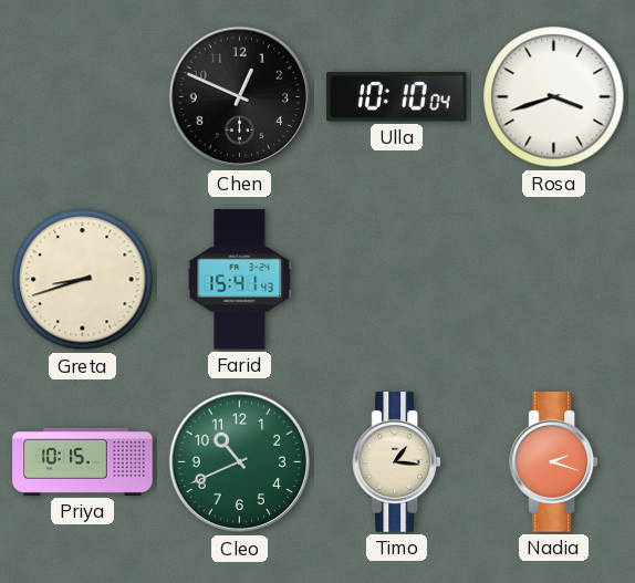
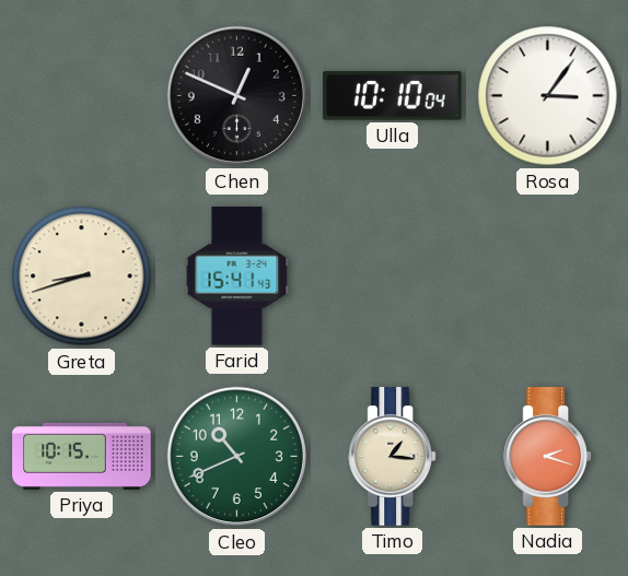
Rosa: 3:42 -> 3:06
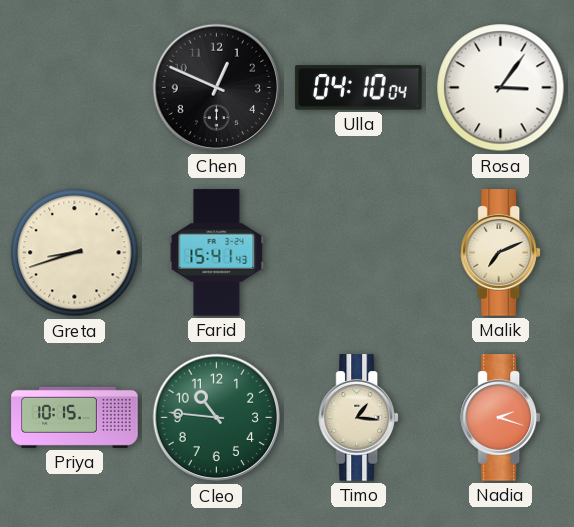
Ulla: 10:10 -> 04:10
Malik: none -> 7:11
Cleo: 10:41 -> 10:46
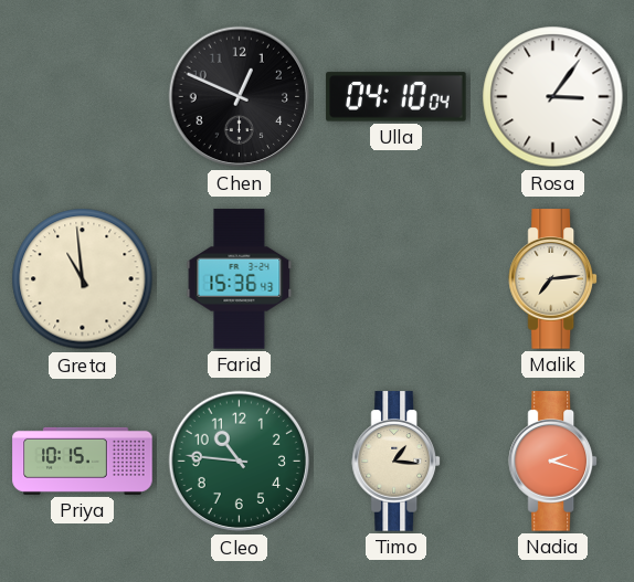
Greta: 8:42 -> 10:59
Farid: 15:41 -> 15:36
Malik: 7:11 -> 7:14
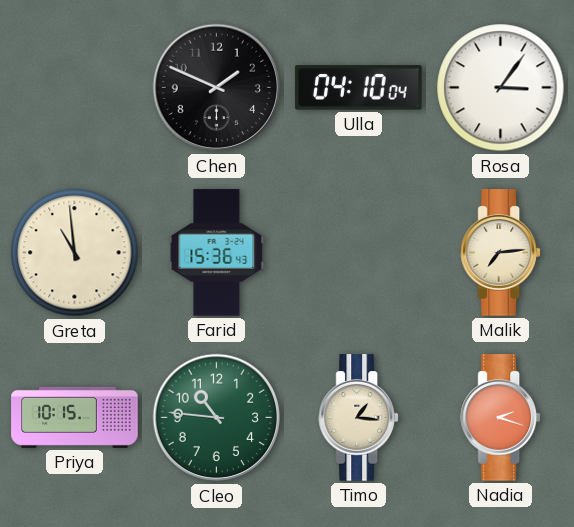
Chen: 12:49 -> 1:49
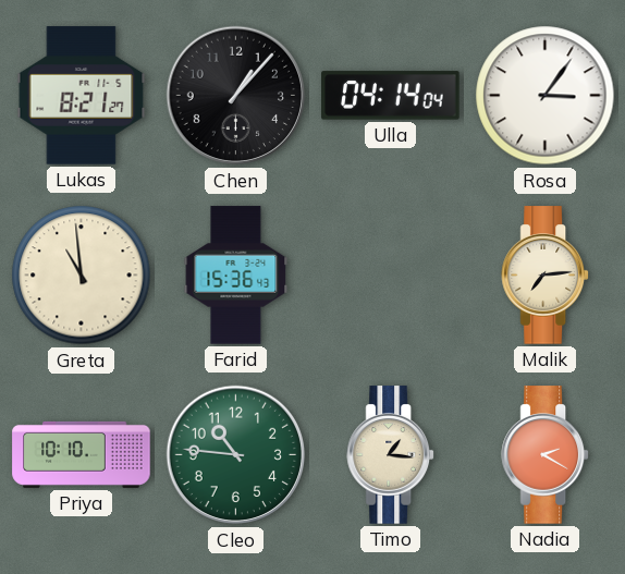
Lukas: none -> 8:21
Chen: 1:49 -> 1:07
Ulla: 04:10 -> 04:14
Priya: 10:15 -> 10:10
Nadia: 2:18 -> 2:20
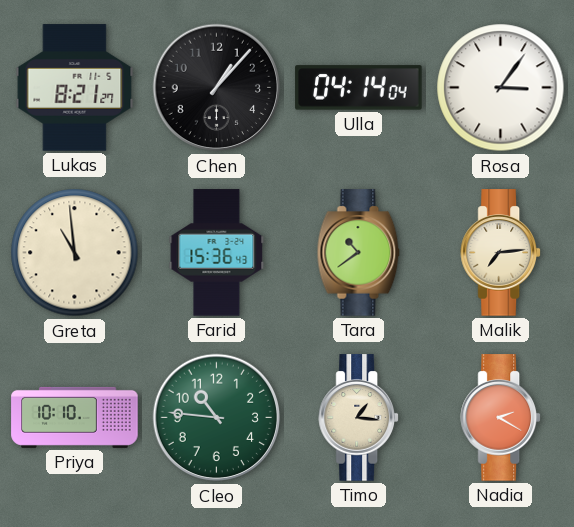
Tara: none -> 10:39
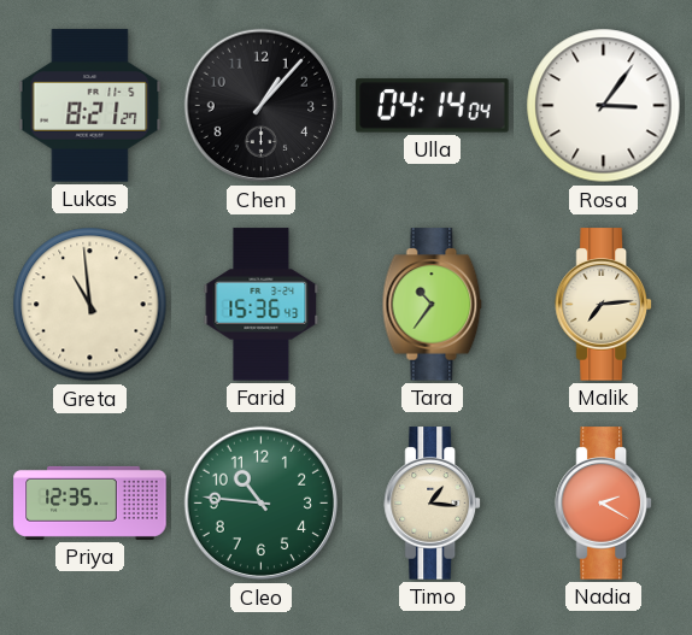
Tara: 10:39 -> 10:36
Priya: 10:10 -> 12:35
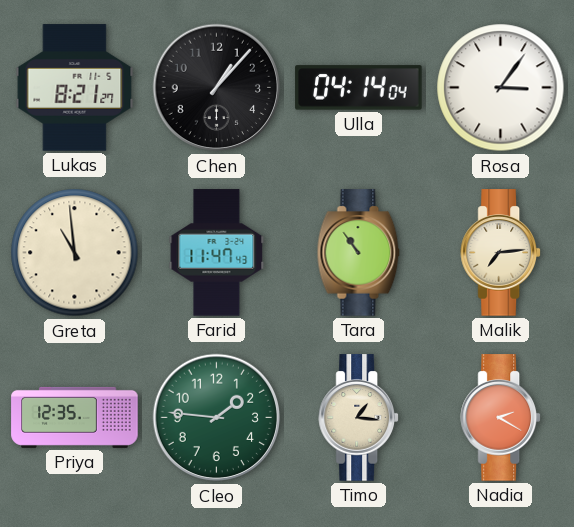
Farid: 15:36 -> 11:47
Tara: 10:36 -> 10:54
Cleo: 10:46 -> 1:46
